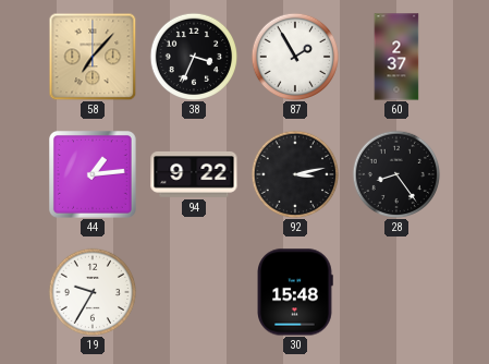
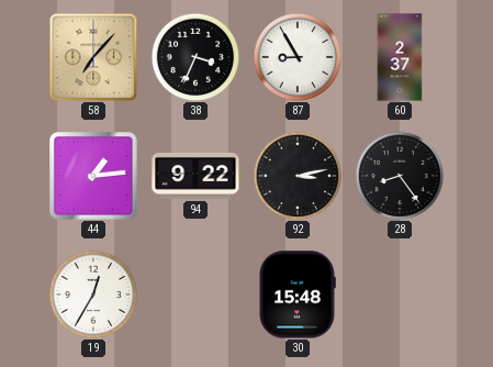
87: 1:55 -> 8:55
19: 9:35 -> 12:35
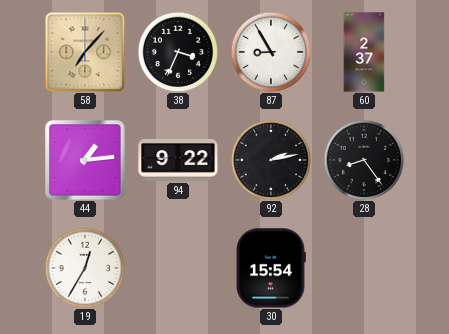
92: 3:13 -> 2:13
30: 15:48 -> 15:54
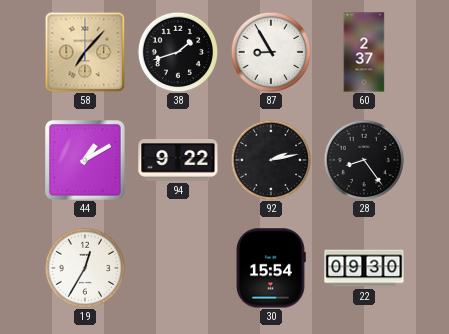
38: 3:34 -> 1:42
44: 1:14 -> 1:10
22: none -> 09:30
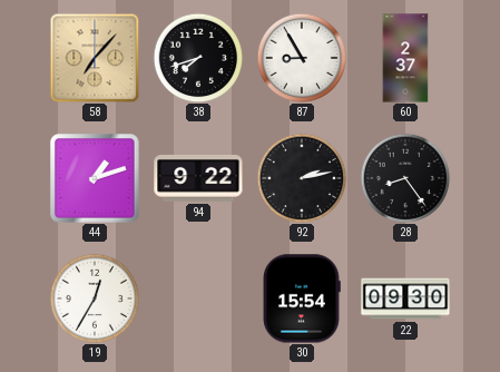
38: 1:42 -> 7:42
44: 1:10 -> 1:12
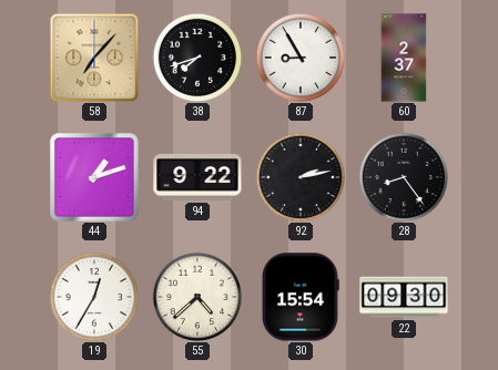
55: none -> 4:38
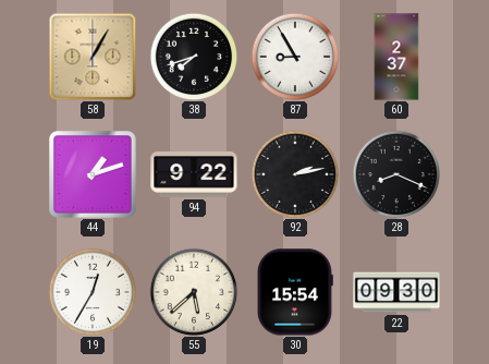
58: 7:07 -> 1:05
28: 8:24 -> 8:19
55: 4:38 -> 5:38
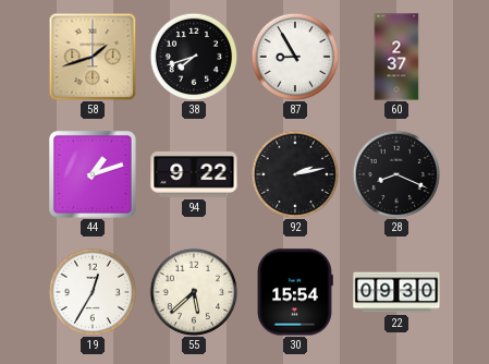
58: 1:05 -> 1:42
